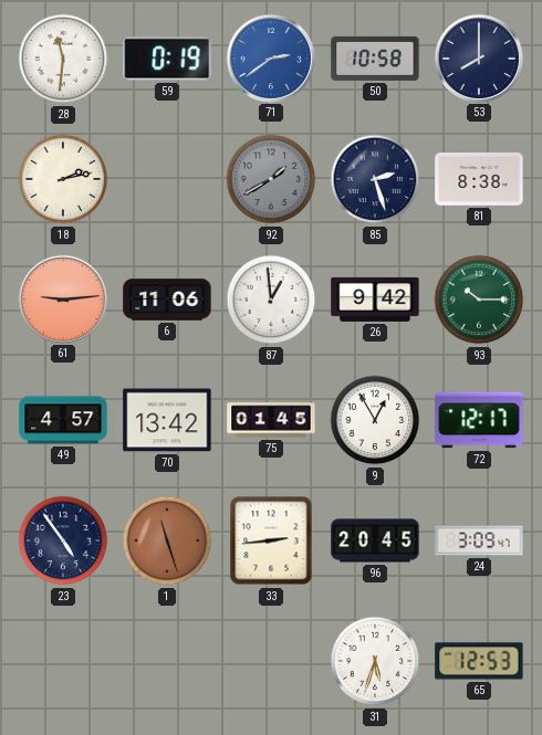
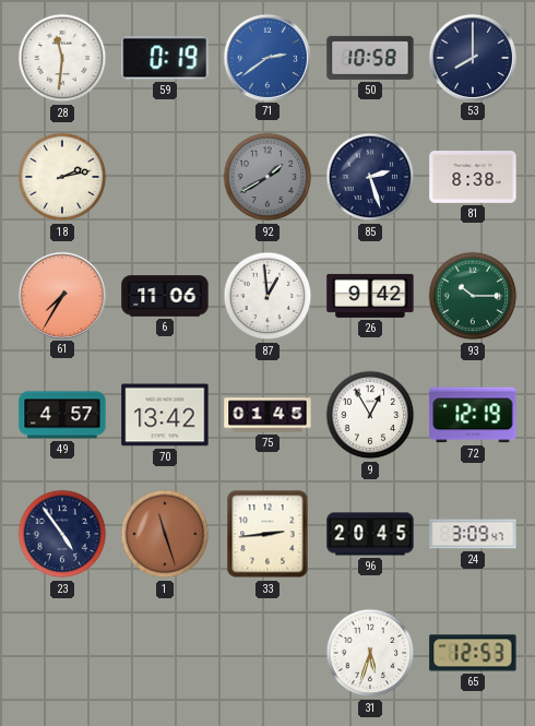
61: 9:14 -> 7:35
72: 12:17 -> 12:19
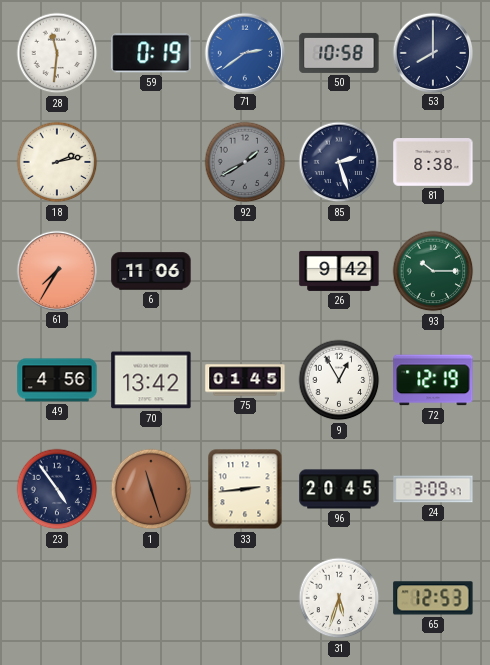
87: 12:59 -> none
49: 4:57 -> 4:56
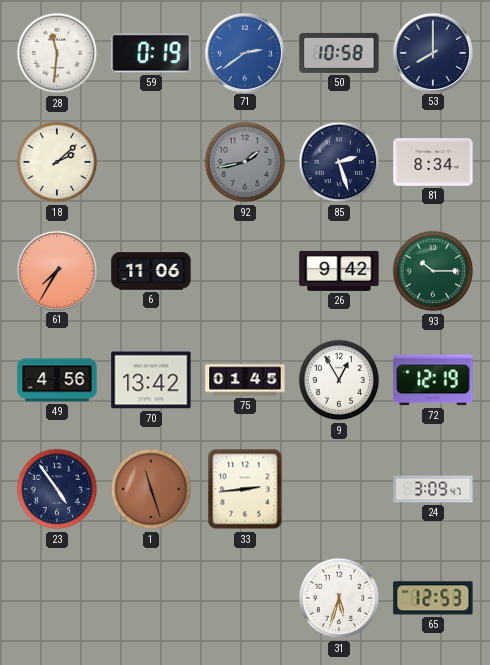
18: 2:13 -> 2:08
92: 1:40 -> 1:43
81: 8:38 -> 8:34
96: 20:45 -> none
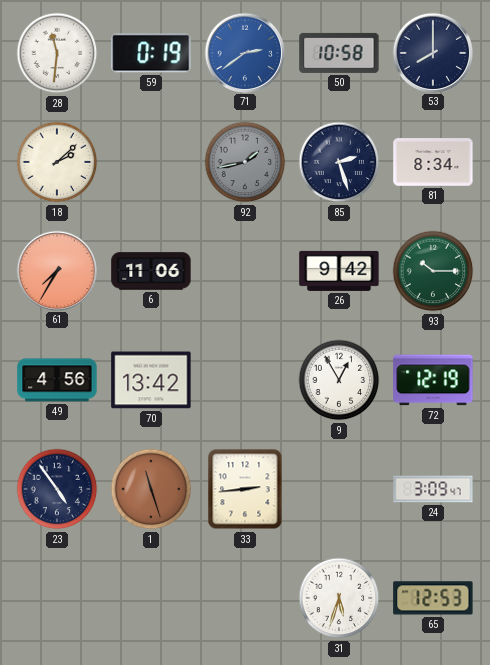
75: 01:45 -> none
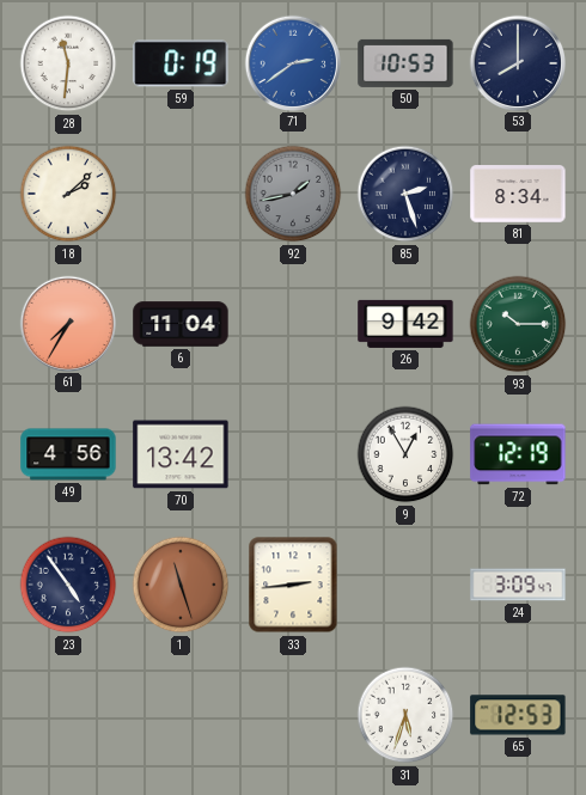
50: 10:58 -> 10:53
6: 11:06 -> 11:04
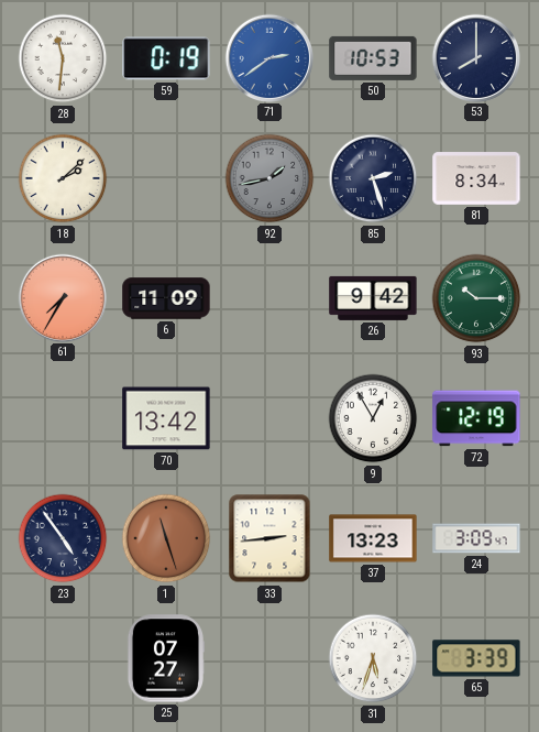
6: 11:04 -> 11:09
49: 4:56 -> none
37: none -> 13:23
25: none -> 07:27
65: 12:53 -> 3:39
